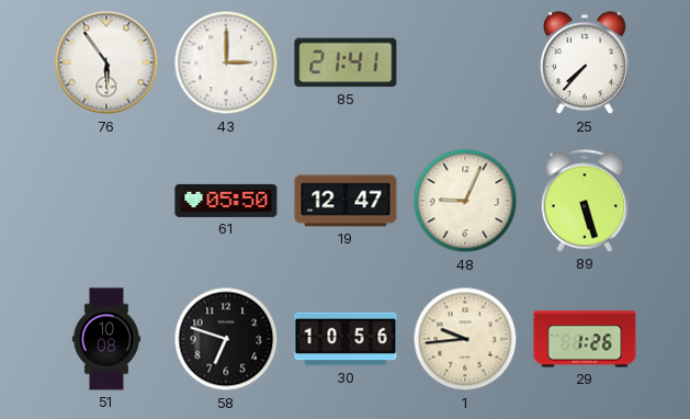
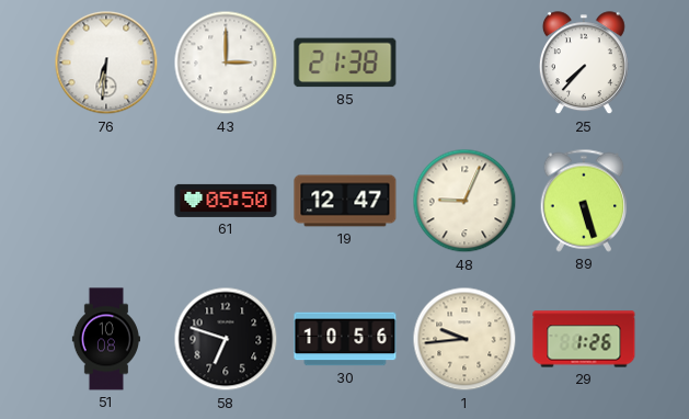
76: 5:54 -> 6:31
85: 21:41 -> 21:38
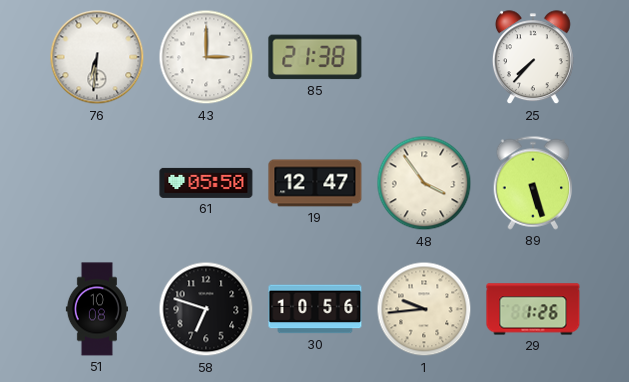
48: 9:04 -> 3:54
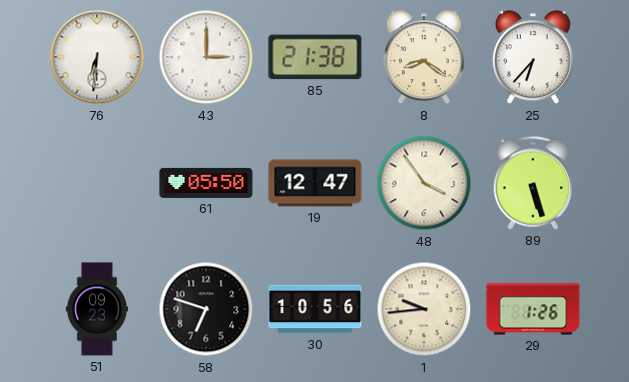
8: none -> 8:21
25: 7:37 -> 6:37
51: 10:08 -> 09:23
